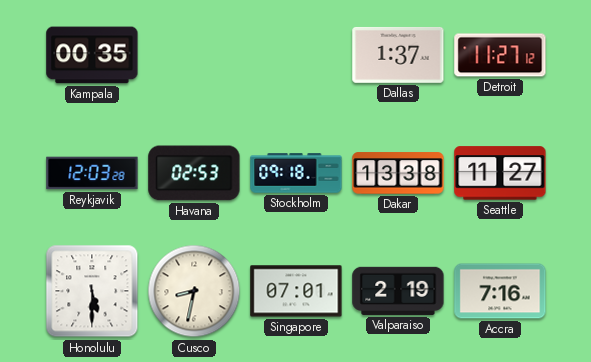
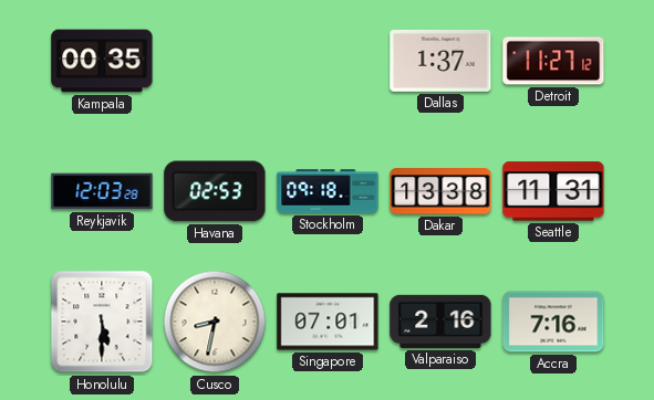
Seattle: 11:27 -> 11:31
Valparaiso: 2:19 -> 2:16
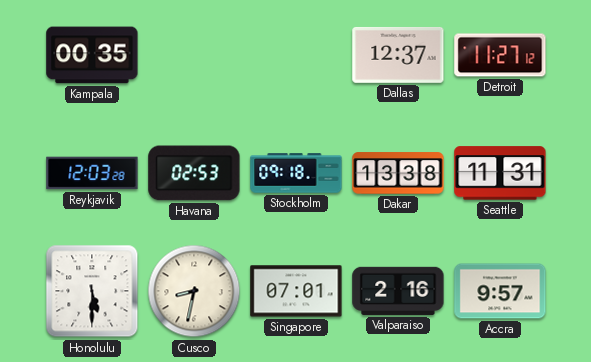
Dallas: 1:37 -> 12:37
Accra: 7:16 -> 9:57
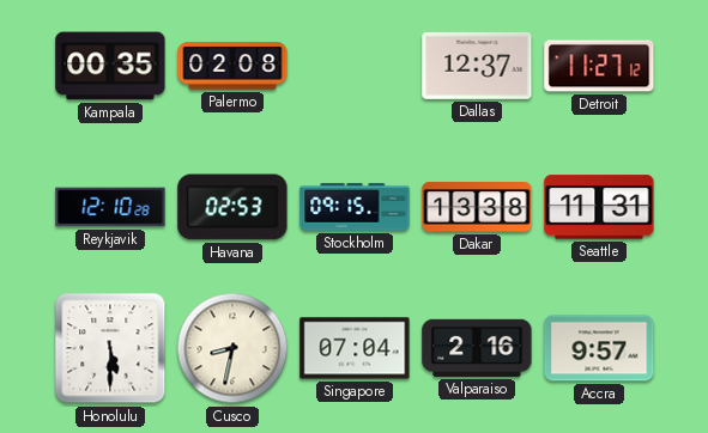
Palermo: none -> 02:08
Reykjavik: 12:03 -> 12:10
Stockholm: 09:18 -> 09:15
Singapore: 07:01 -> 07:04
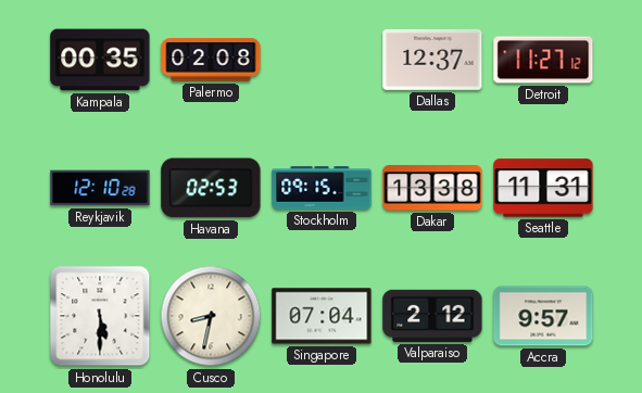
Valparaiso: 2:16 -> 2:12
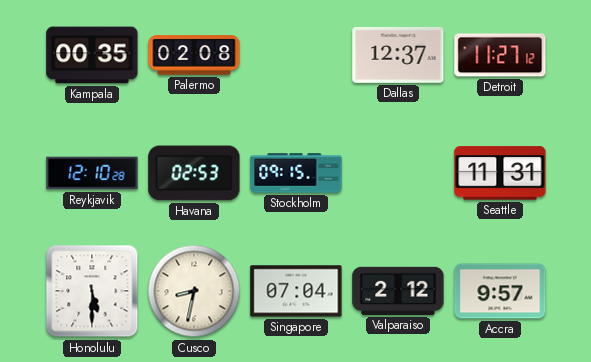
Dakar: 13:38 -> none
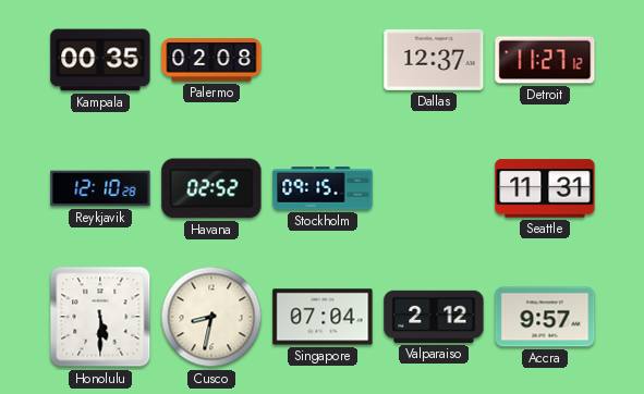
Havana: 02:53 -> 02:52
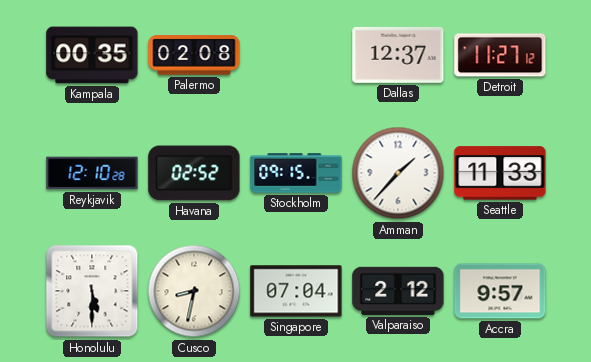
Amman: none -> 1:37
Seattle: 11:31 -> 11:33
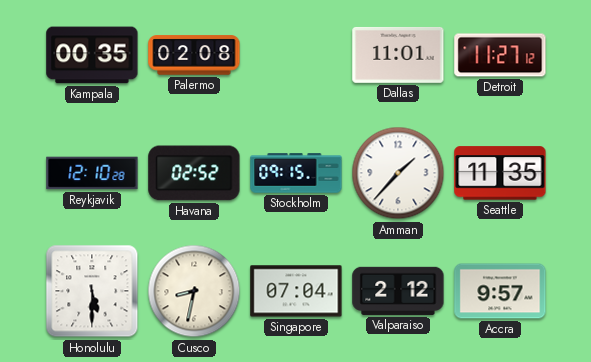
Dallas: 12:37 -> 11:01
Seattle: 11:33 -> 11:35
